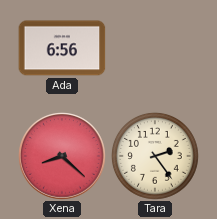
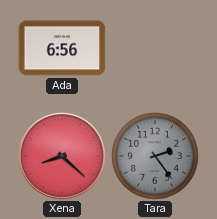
Tara dial: cream -> grey
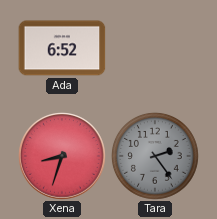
Ada: 6:56 -> 6:52
Xena: 8:22 -> 8:33
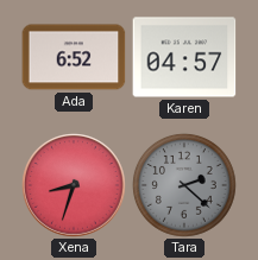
Karen: none -> 04:57
Tara: 2:24 -> 2:22
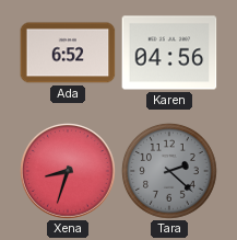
Karen: 04:57 -> 04:56
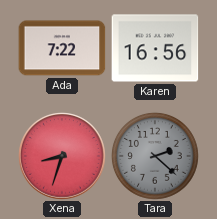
Ada: 6:52 -> 7:22
Karen: 04:56 -> 16:56
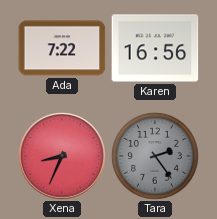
Xena: 8:33 -> 8:34
Tara: 2:22 -> 2:24
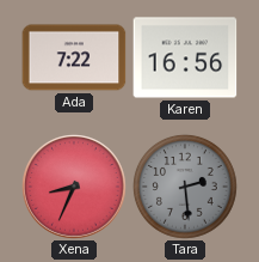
Tara: 2:24 -> 2:29
